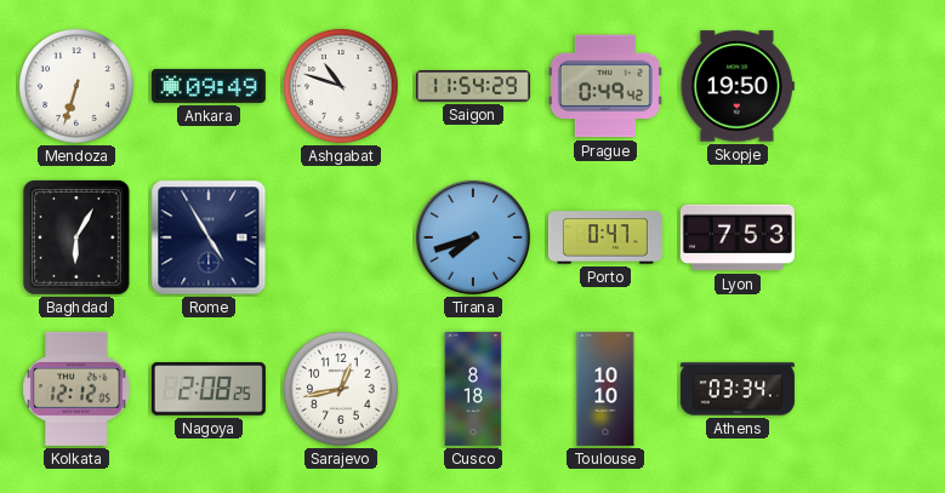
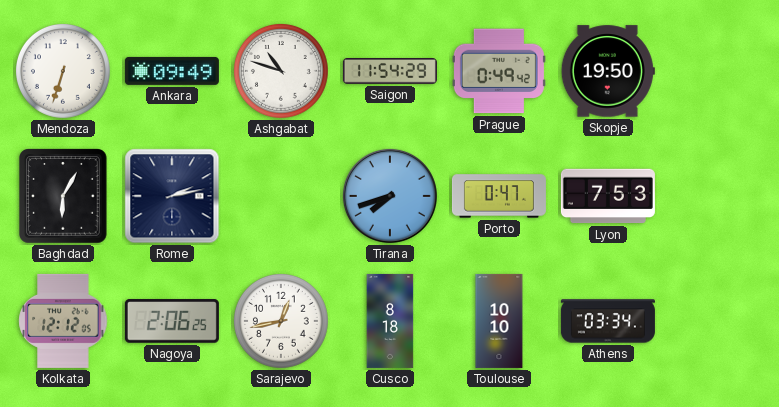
Rome: 4:55 -> 2:13
Nagoya: 2:08 -> 2:06
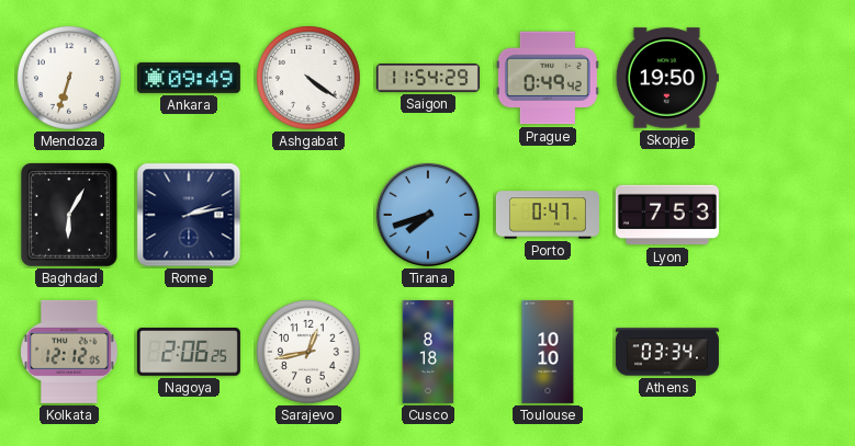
Ashgabat: 10:48 -> 4:21
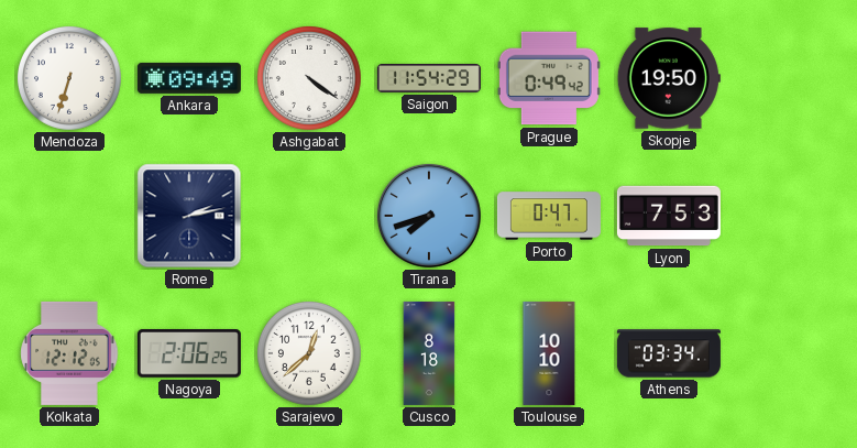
Baghdad: 6:05 -> none
Sarajevo: 12:43 -> 12:38
